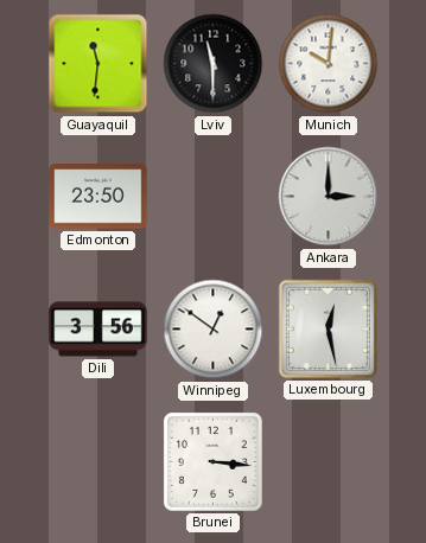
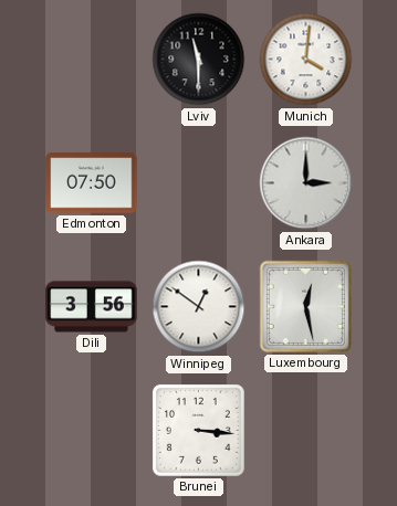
Guayaquil: 11:31 -> none
Munich: 10:01 -> 4:01
Edmonton: 23:50 -> 07:50
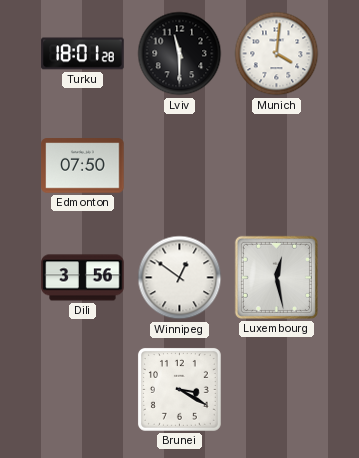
Turku: none -> 18:01
Ankara: 3:00 -> none
Brunei: 3:16 -> 3:20
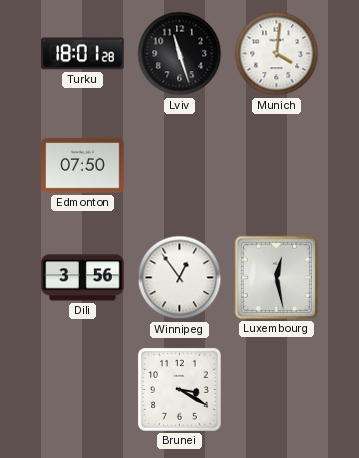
Lviv: 11:30 -> 11:27
Winnipeg: 12:51 -> 12:54
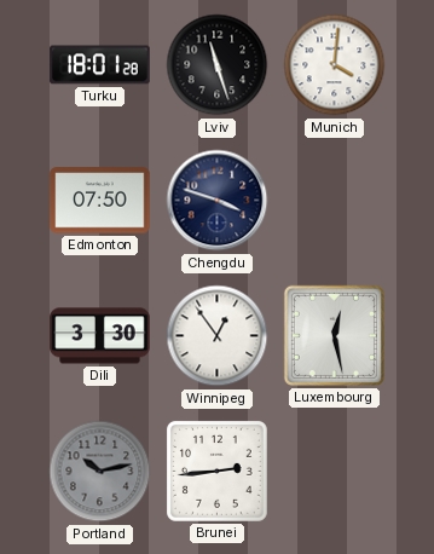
Chengdu: none -> 3:48
Dili: 3:56 -> 3:30
Portland: none -> 10:13
Brunei: 3:20 -> 2:44
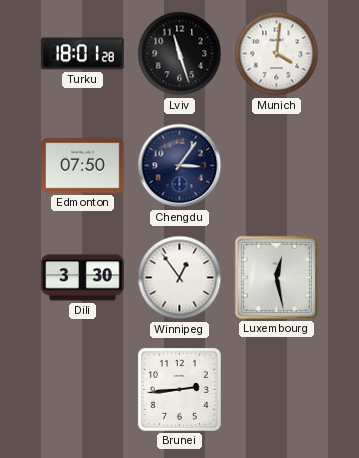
Chengdu: 3:48 -> 3:06
Portland: 10:13 -> none
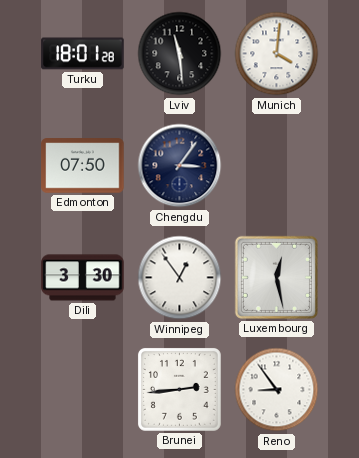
Lviv: 11:27 -> 11:29
Reno: none -> 8:54
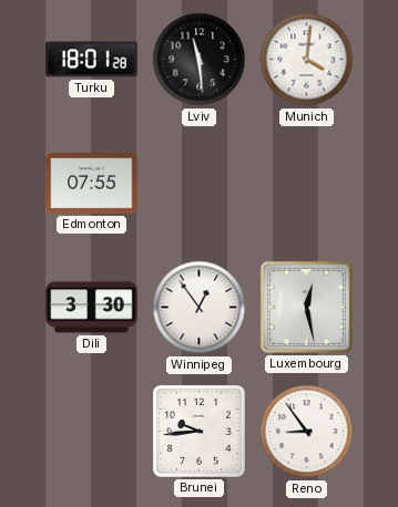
Edmonton: 07:50 -> 07:55
Chengdu: 3:06 -> none
Brunei: 2:44 -> 9:44
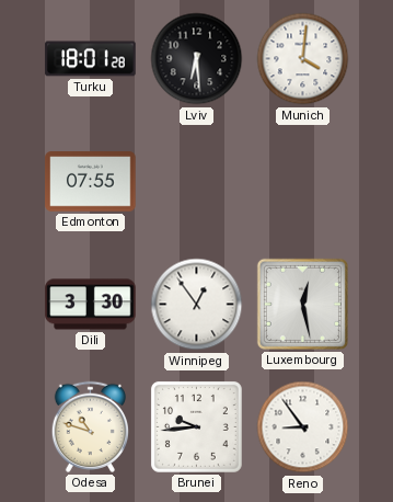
Lviv: 11:29 -> 6:29
Odesa: none -> 10:48
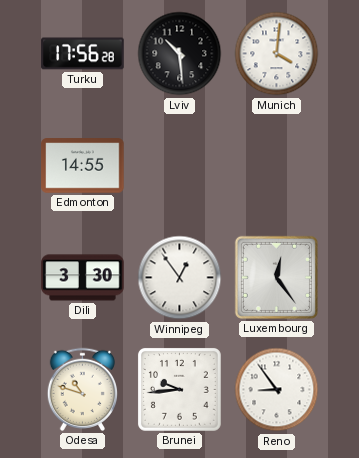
Turku: 18:01 -> 17:56
Lviv: 6:29 -> 10:29
Edmonton: 07:55 -> 14:55
Luxembourg: 12:28 -> 12:24
